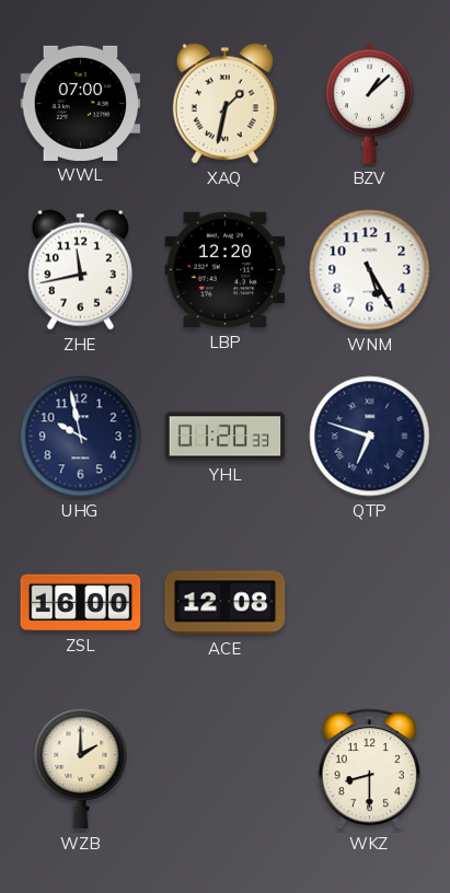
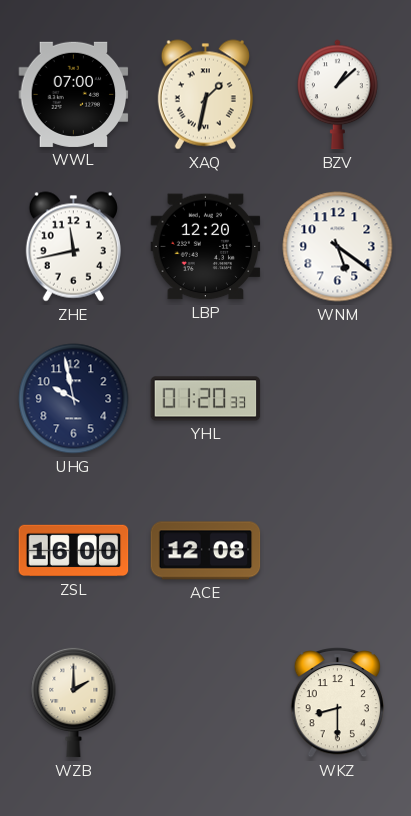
WNM: 5:25 -> 5:21
QTP: 6:48 -> none
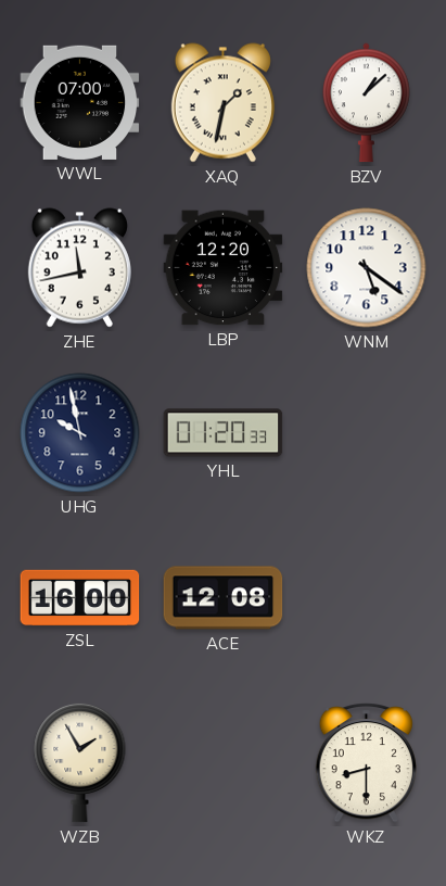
WZB: 2:00 -> 1:55
